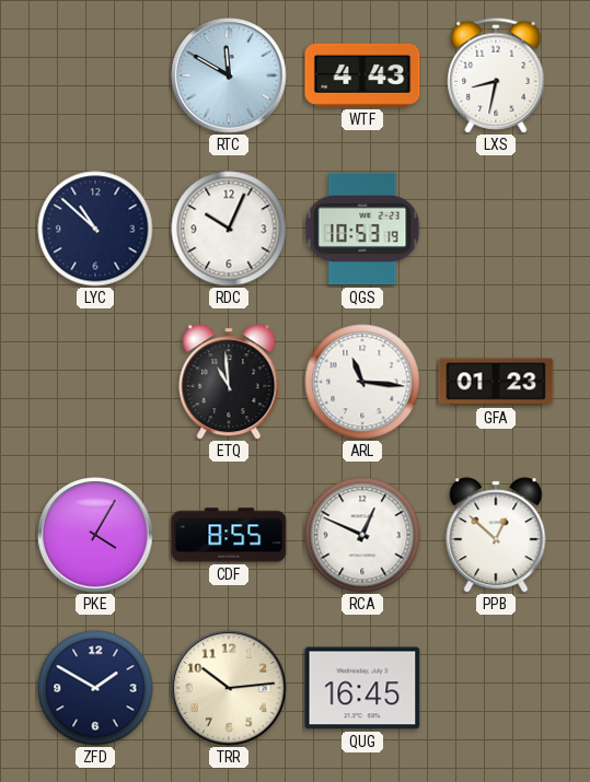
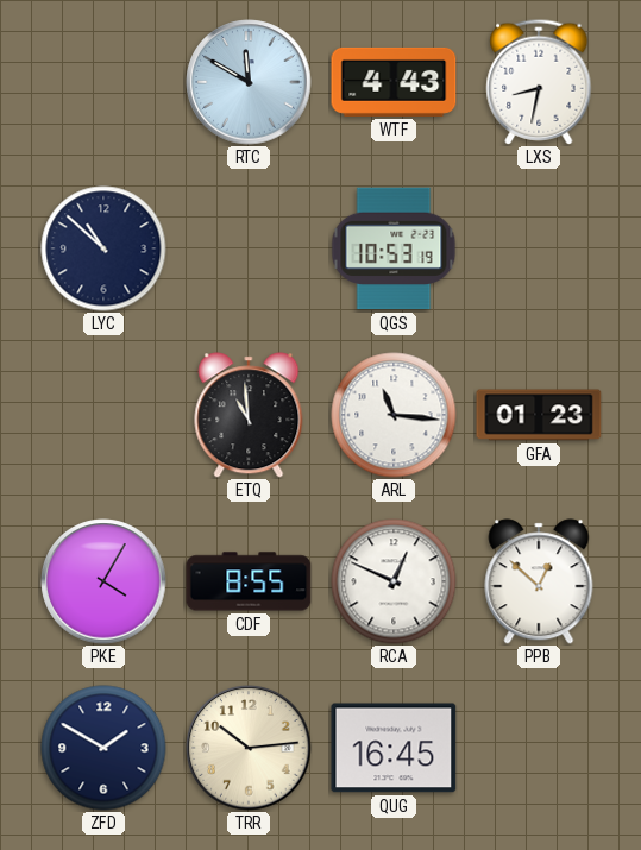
RDC: 10:04 -> none
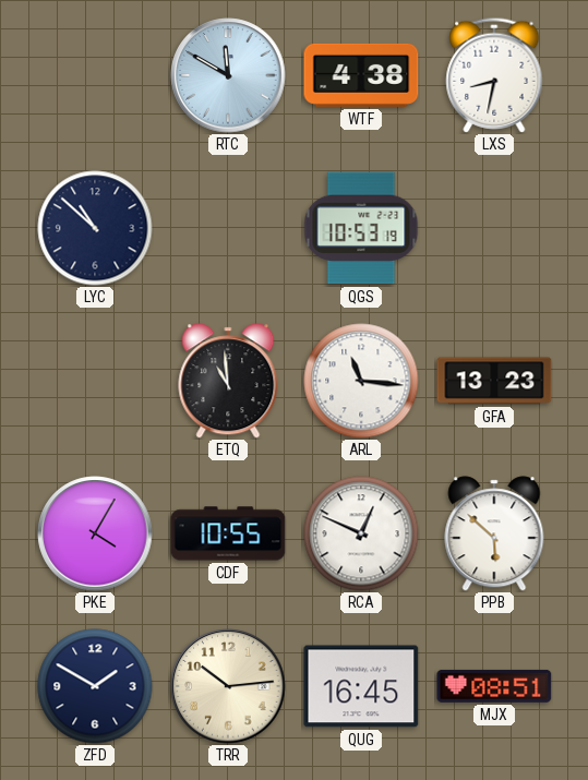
WTF: 4:43 -> 4:38
GFA: 01:23 -> 13:23
CDF: 8:55 -> 10:55
PPB: 12:52 -> 5:52
MJX: none -> 08:51
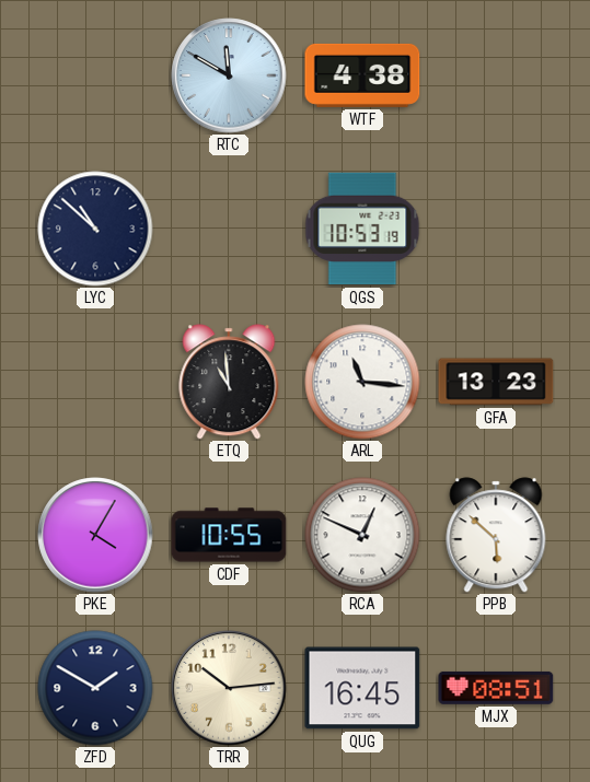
LXS: 8:32 -> none
